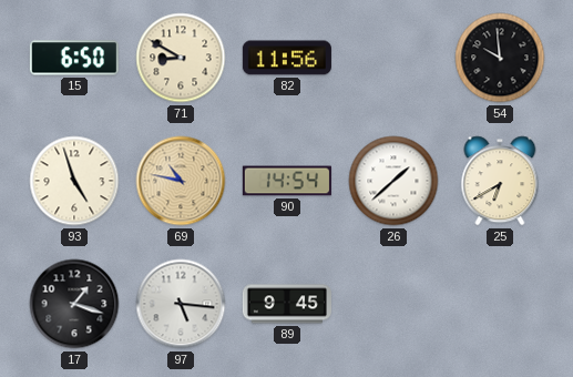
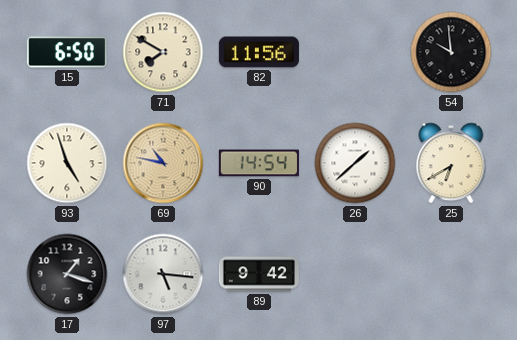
71: 8:50 -> 7:50
89: 9:45 -> 9:42
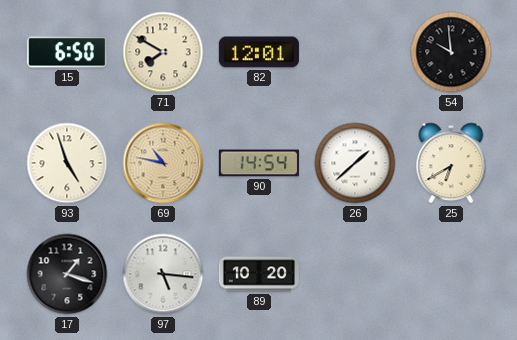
82: 11:56 -> 12:01
89: 9:42 -> 10:20
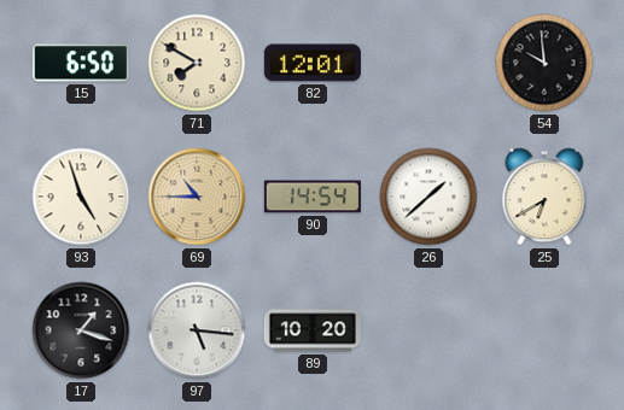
69: 10:47 -> 10:45
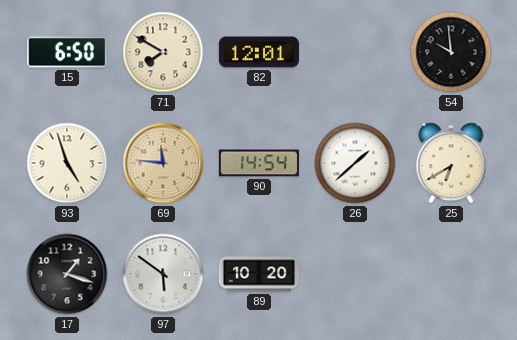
69: 10:45 -> 11:46
97: 5:16 -> 5:51
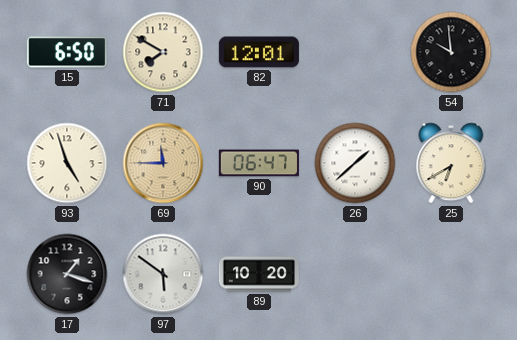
69: 11:46 -> 11:45
90: 14:54 -> 06:47
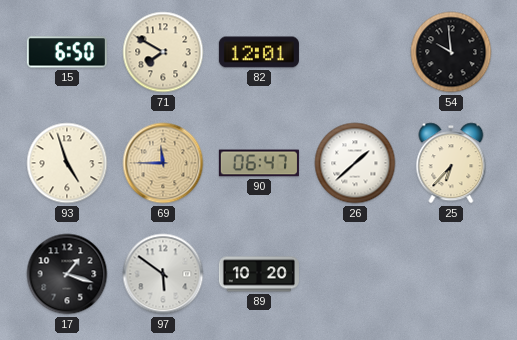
25: 6:40 -> 6:37
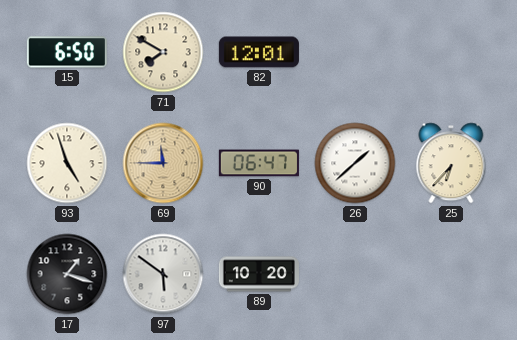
54: 9:59 -> none
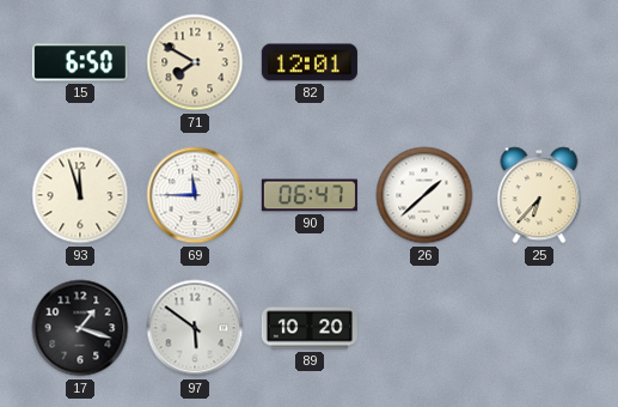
93: 4:57 -> 11:57
69 dial: champagne -> white
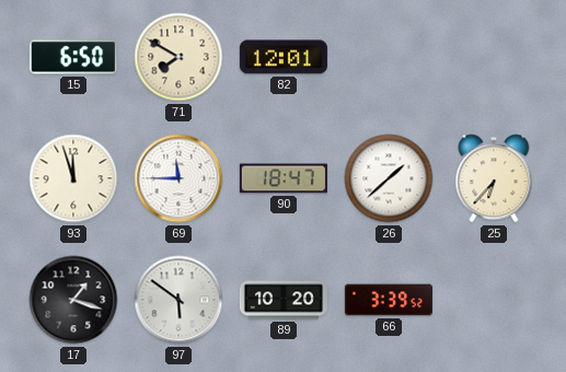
90: 06:47 -> 18:47
66: none -> 3:39
